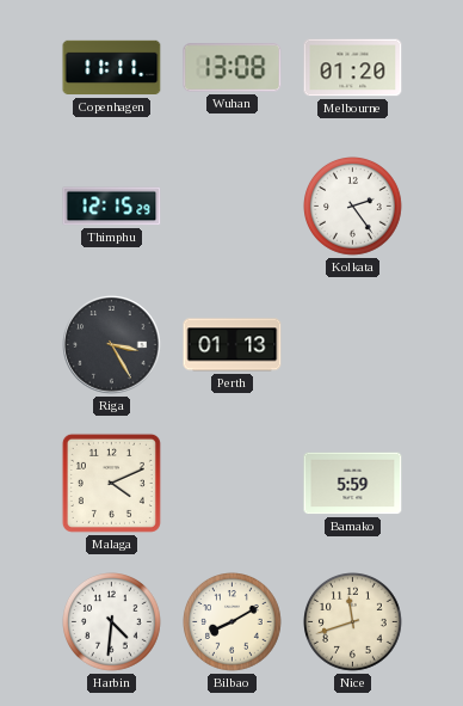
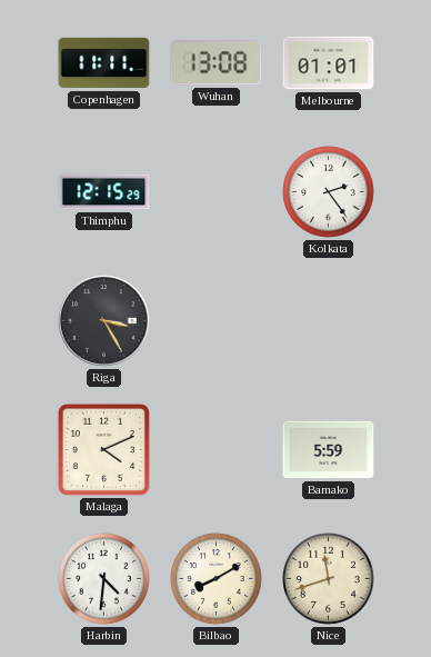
Melbourne: 01:20 -> 01:01
Perth: 01:13 -> none
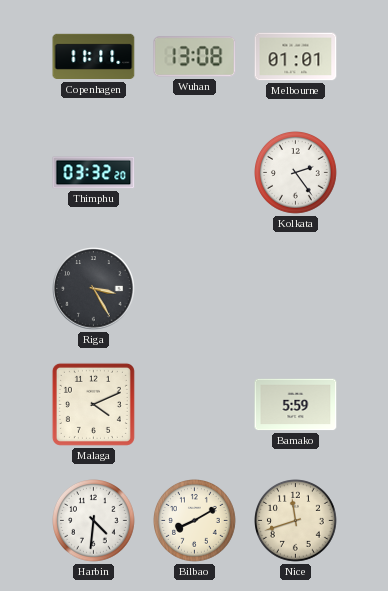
Thimphu: 12:15 -> 03:32
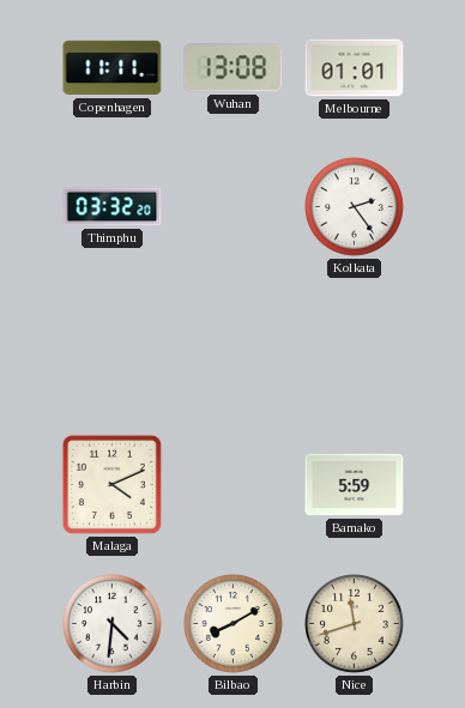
Riga: 3:25 -> none
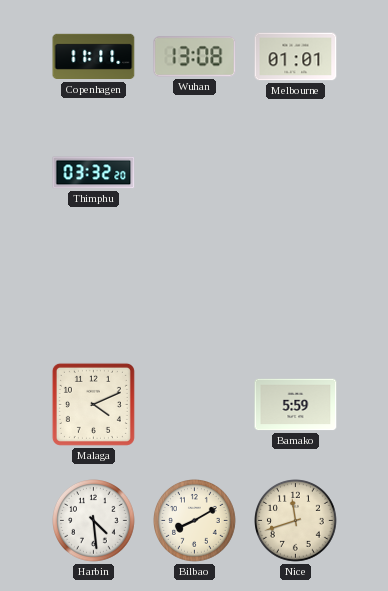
Kolkata: 2:24 -> none
Harbin: 4:31 -> 4:29
